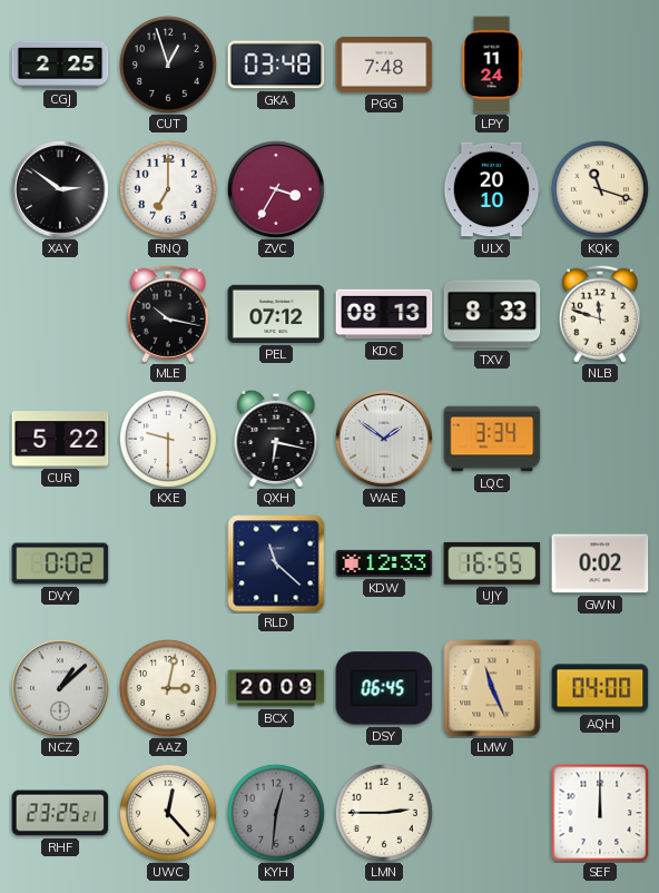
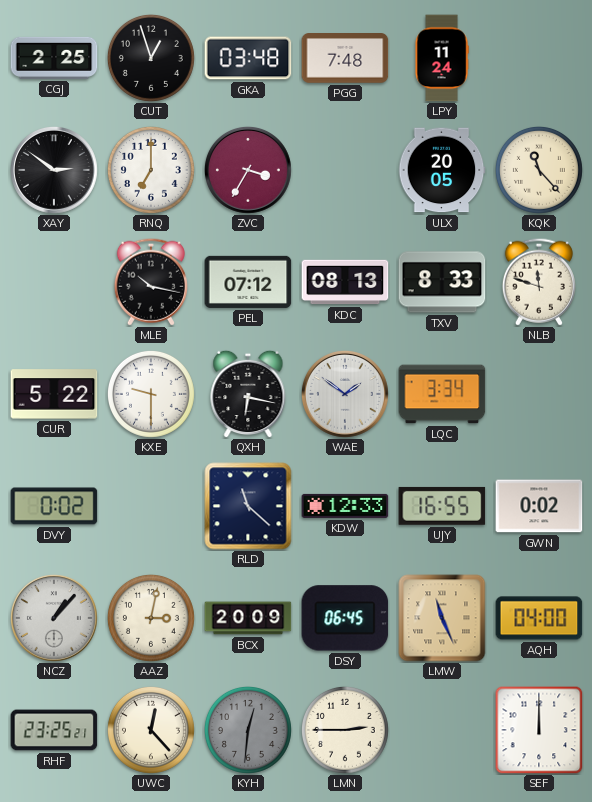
ULX: 20:10 -> 20:05
KQK: 11:18 -> 11:23
NCZ: 1:08 -> 1:07
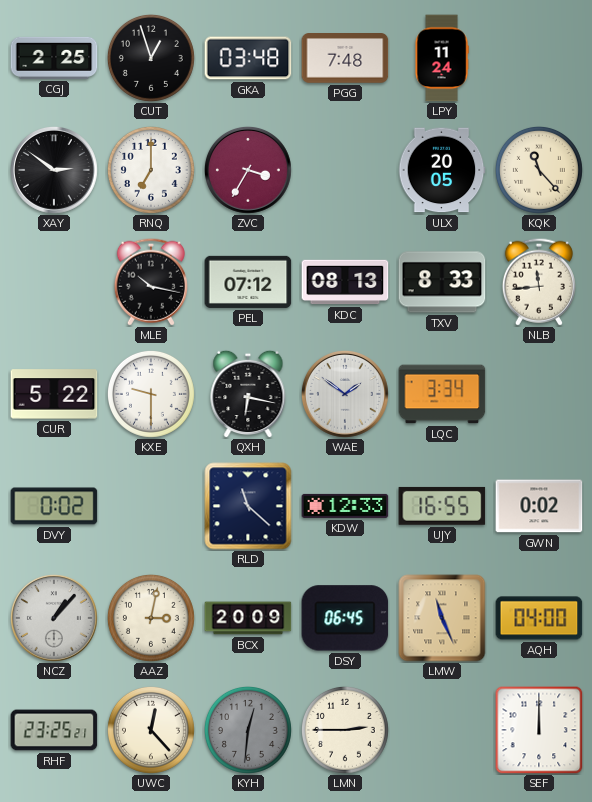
NLB: 11:48 -> 11:44
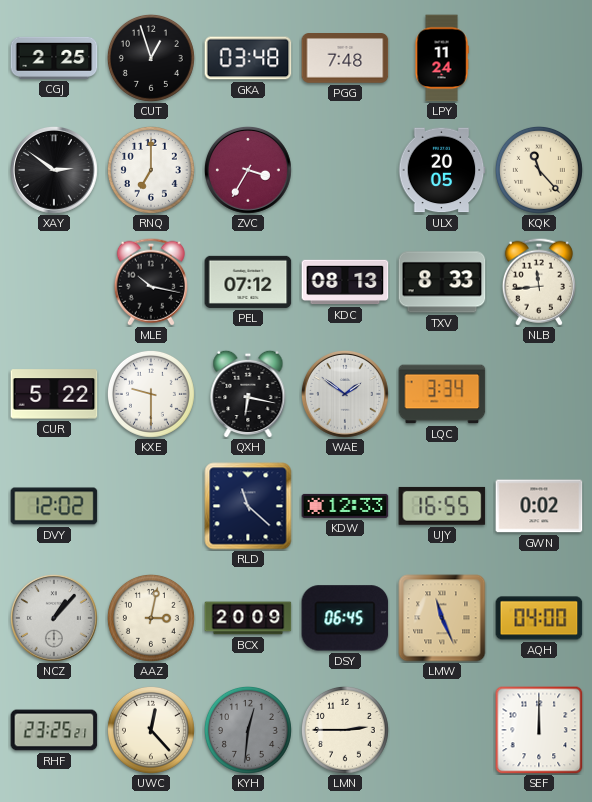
DVY: 0:02 -> 12:02
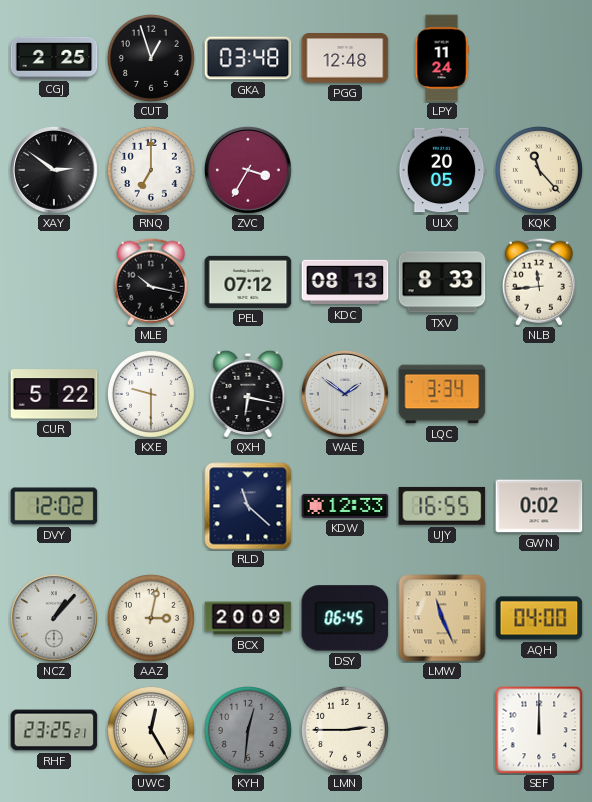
PGG: 7:48 -> 12:48
UWC: 12:23 -> 12:25
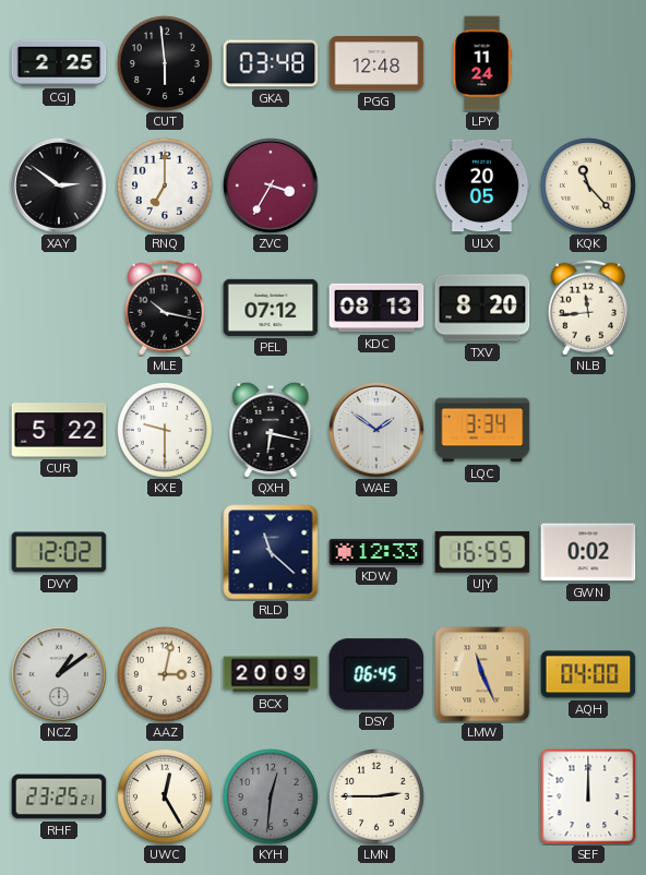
CUT: 12:57 -> 5:59
TXV: 8:33 -> 8:20
NCZ: 1:07 -> 1:09
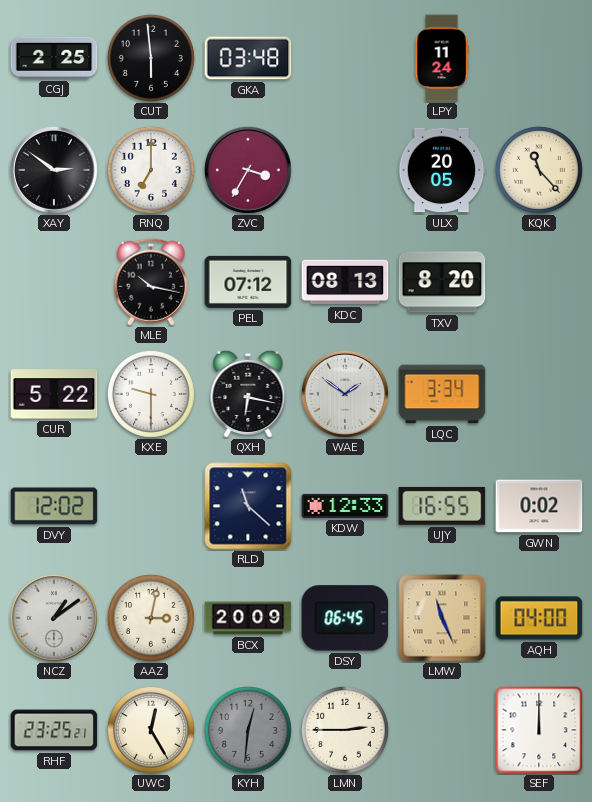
PGG: 12:48 -> none
NLB: 11:44 -> none
